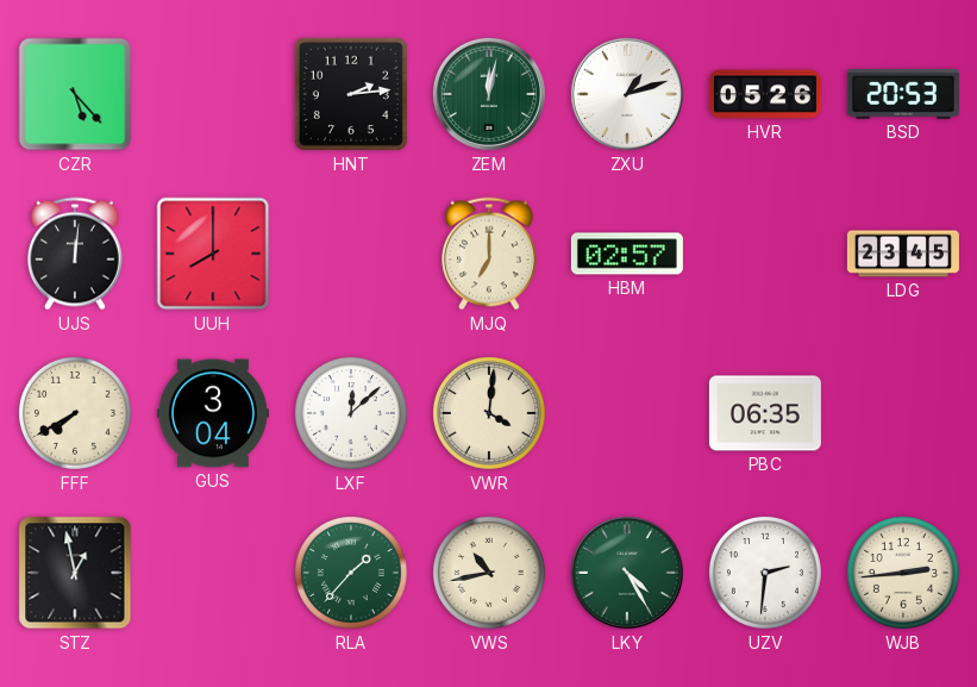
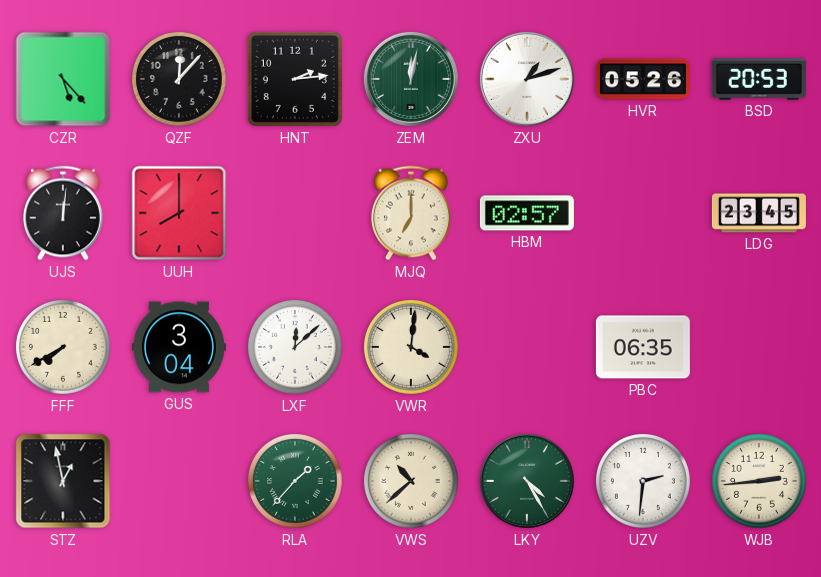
QZF: none -> 12:07
VWS: 10:43 -> 10:38
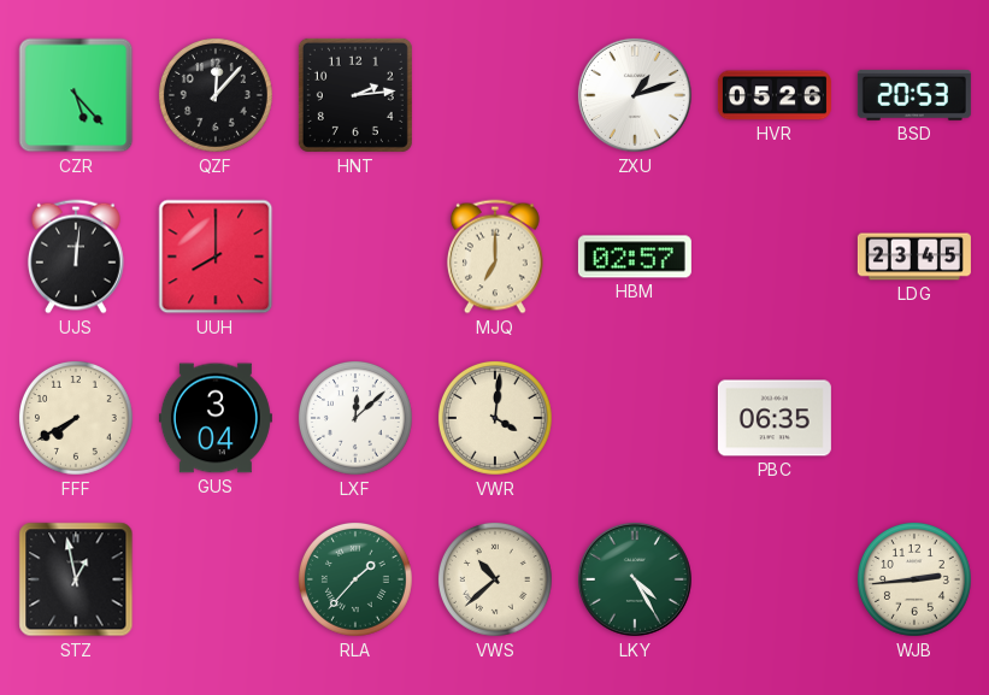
ZEM: 12:02 -> none
UZV: 2:31 -> none
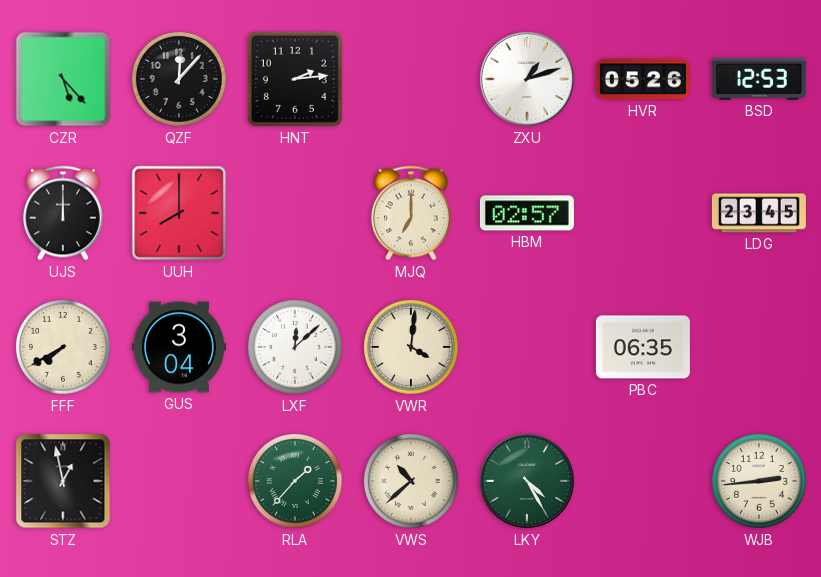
BSD: 20:53 -> 12:53
UJS: 12:01 -> 12:00
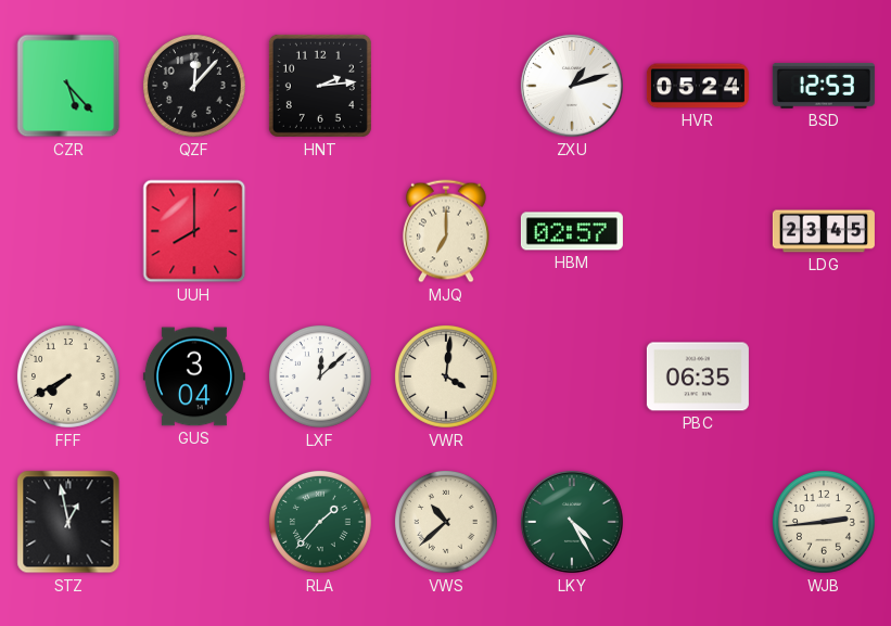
HVR: 05:26 -> 05:24
UJS: 12:00 -> none
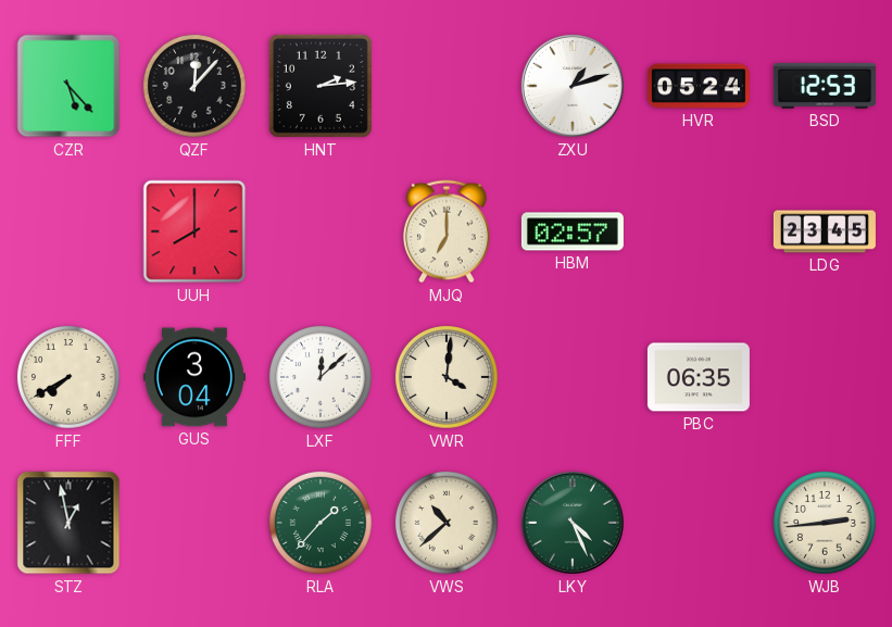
LKY: 4:25 -> 4:26
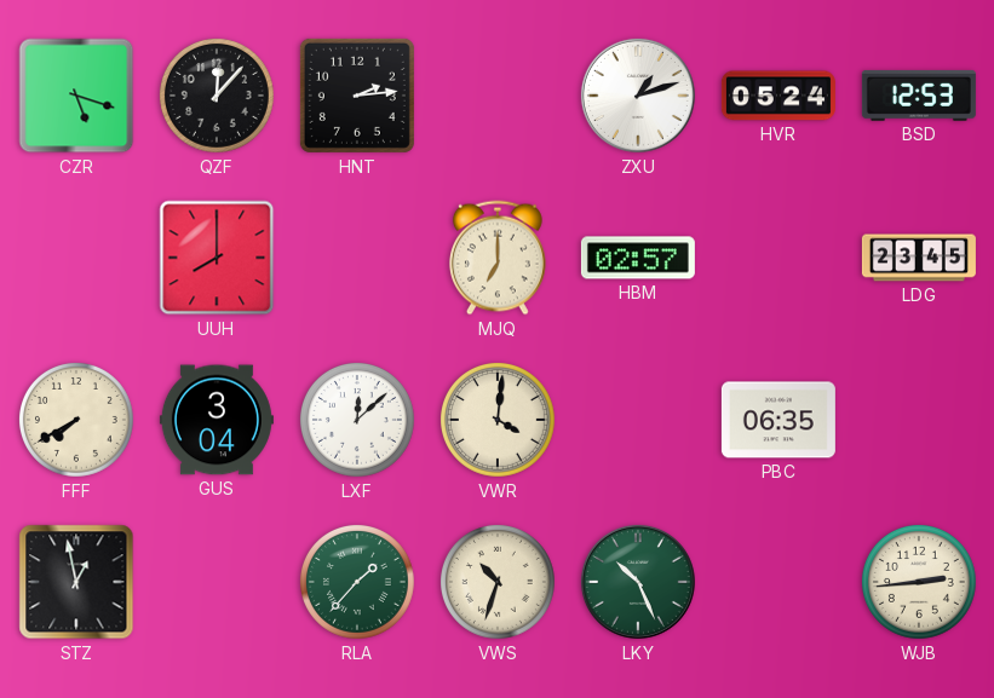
CZR: 5:23 -> 5:18
VWS: 10:38 -> 10:33
LKY: 4:26 -> 10:26
